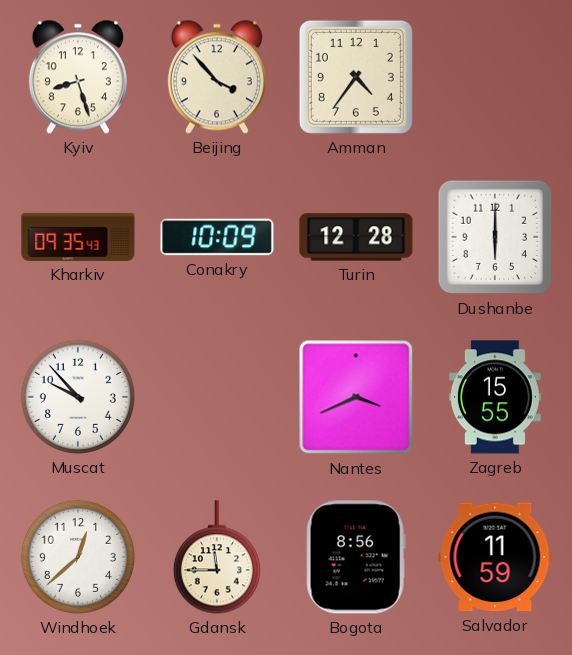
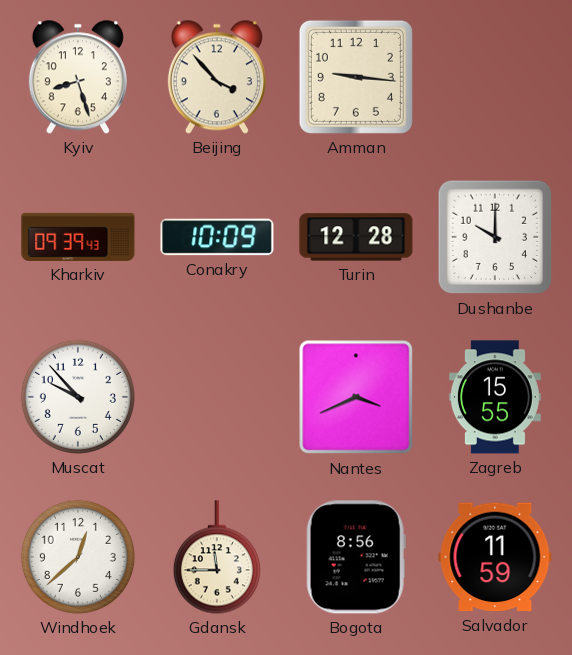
Amman: 4:36 -> 9:16
Kharkiv: 09:35 -> 09:39
Dushanbe: 6:00 -> 10:00
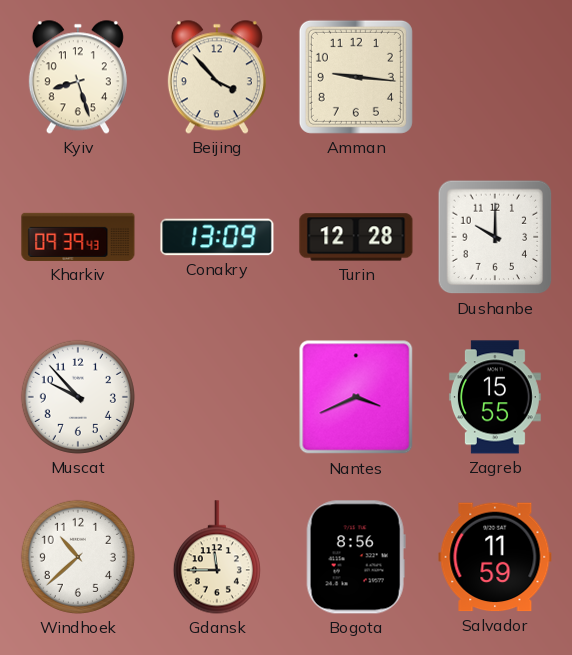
Conakry: 10:09 -> 13:09
Windhoek: 12:38 -> 10:38
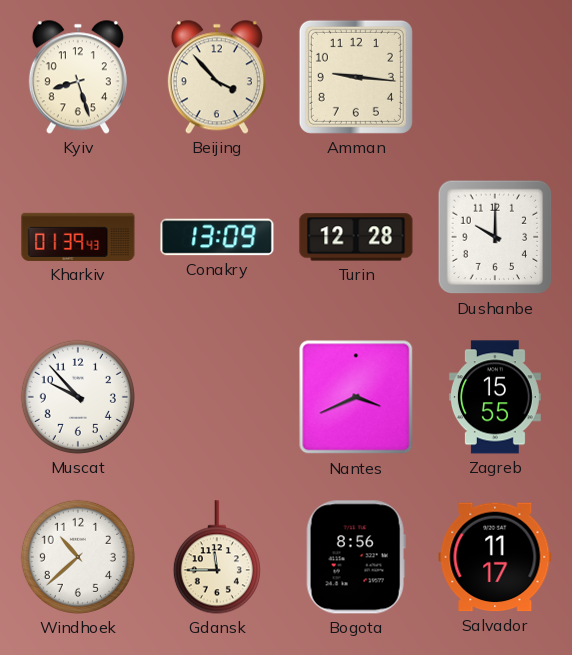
Kharkiv: 09:39 -> 01:39
Salvador: 11:59 -> 11:17
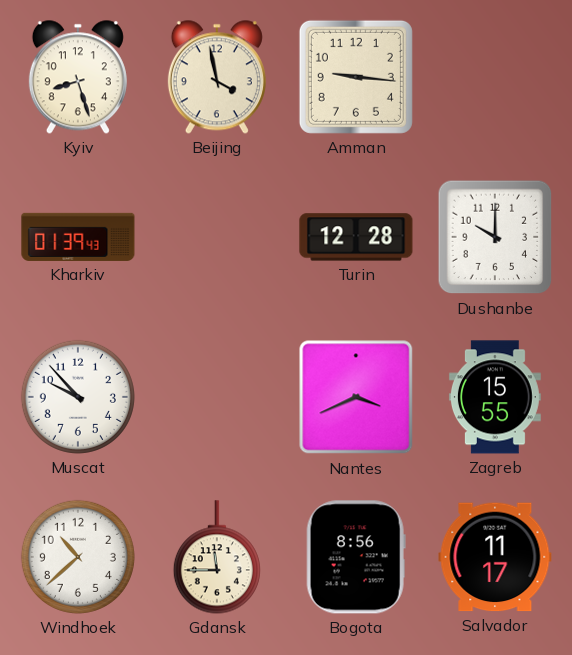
Beijing: 3:53 -> 3:58
Conakry: 13:09 -> none
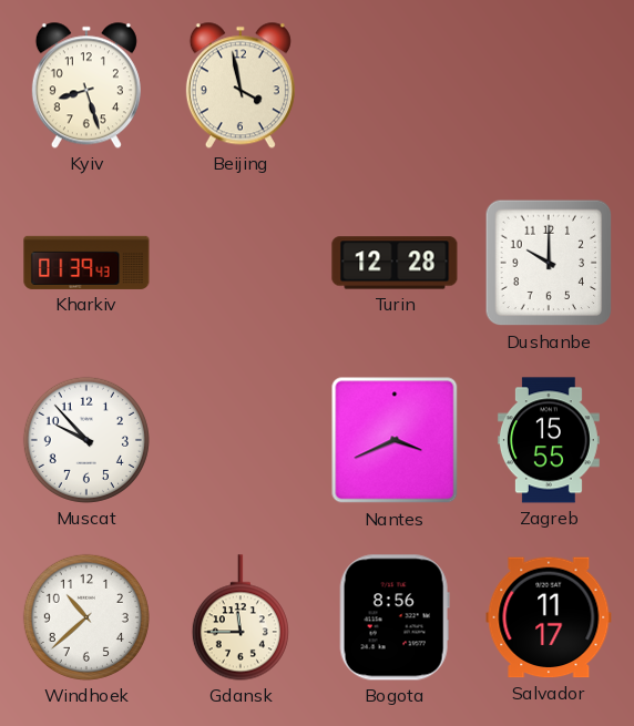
Amman: 9:16 -> none
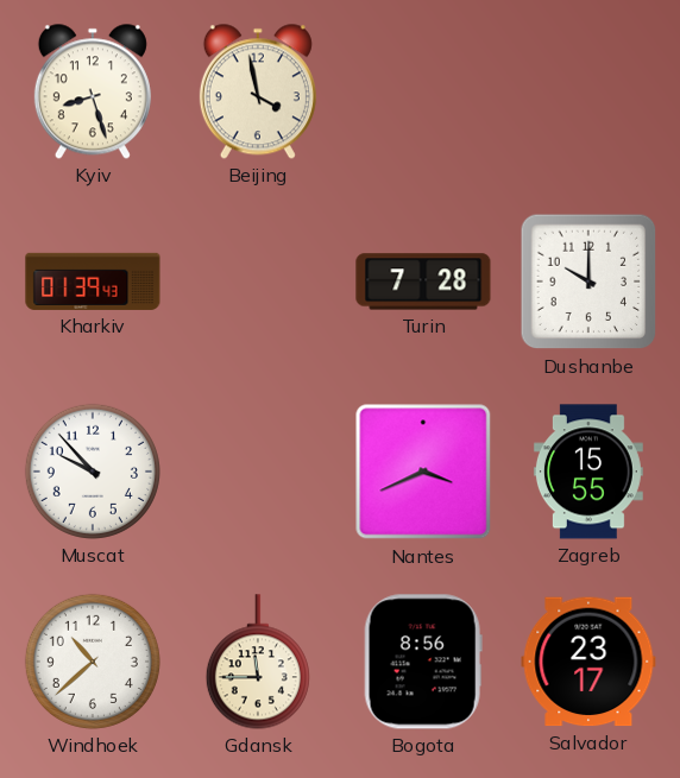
Turin: 12:28 -> 7:28
Salvador: 11:17 -> 23:17
